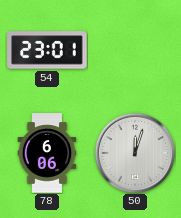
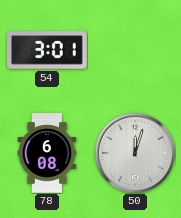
54: 23:01 -> 3:01
78: 6:06 -> 6:08
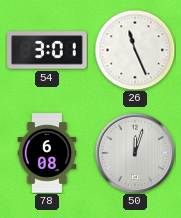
26: none -> 11:26
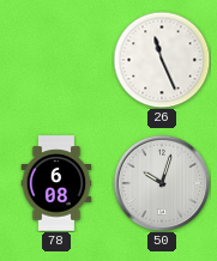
54: 3:01 -> none
50: 12:03 -> 10:03
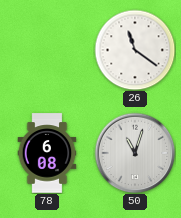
26: 11:26 -> 11:21
50: 10:03 -> 11:03
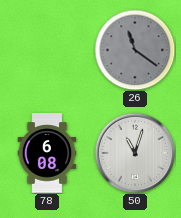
26 dial: white -> grey
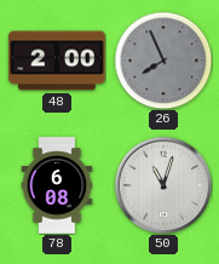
48: none -> 2:00
26: 11:21 -> 7:56
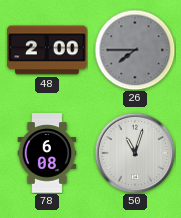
26: 7:56 -> 7:45
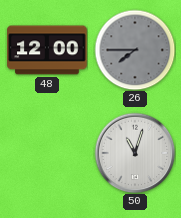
48: 2:00 -> 12:00
78: 6:08 -> none
